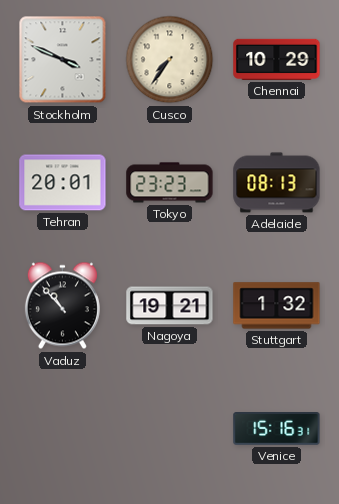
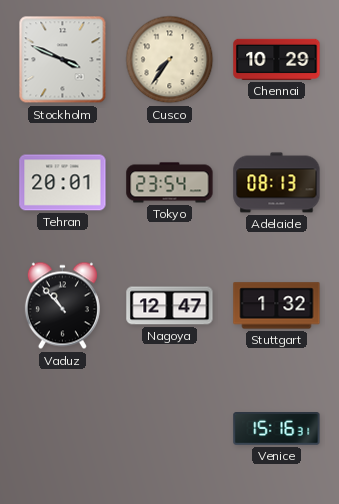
Tokyo: 23:23 -> 23:54
Nagoya: 19:21 -> 12:47
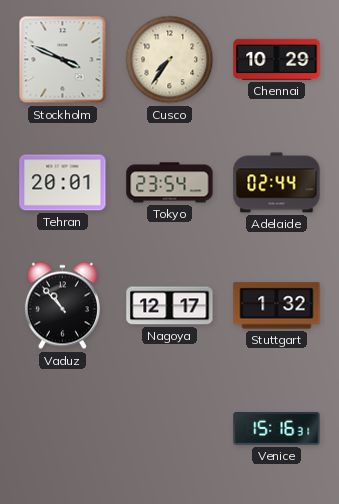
Adelaide: 08:13 -> 02:44
Nagoya: 12:47 -> 12:17
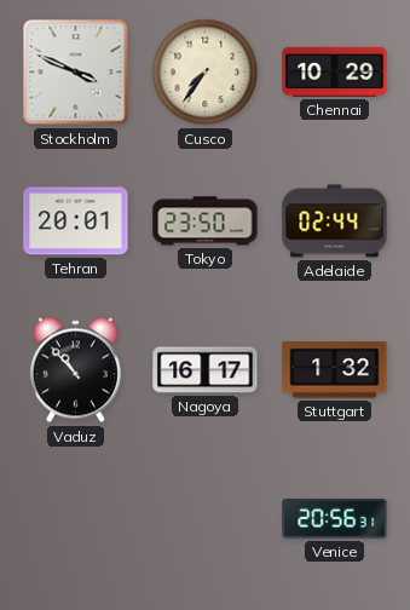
Tokyo: 23:54 -> 23:50
Nagoya: 12:17 -> 16:17
Venice: 15:16 -> 20:56
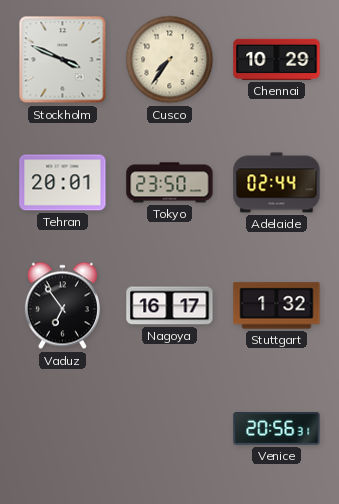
Vaduz: 10:53 -> 6:54
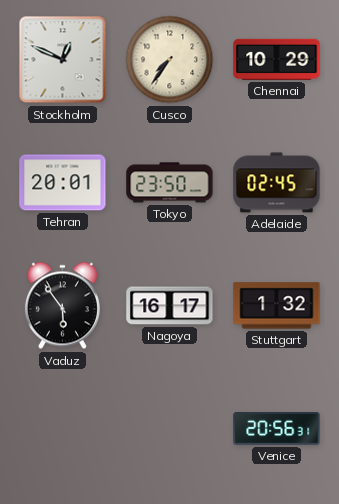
Stockholm: 3:49 -> 12:49
Adelaide: 02:44 -> 02:45
Vaduz: 6:54 -> 5:54
